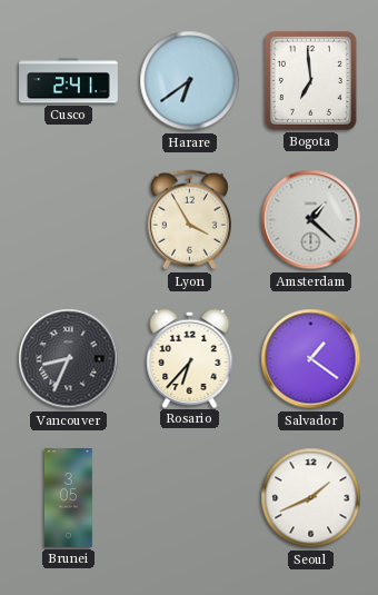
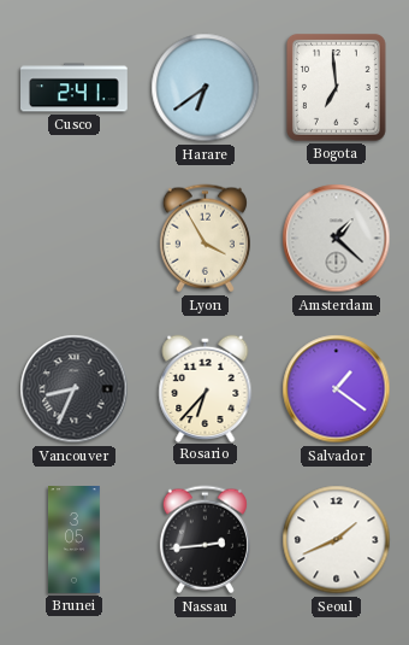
Nassau: none -> 2:44
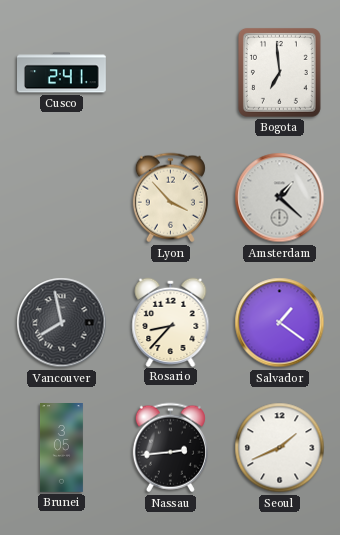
Harare: 6:39 -> none
Lyon: 3:55 -> 3:53
Vancouver: 8:34 -> 7:58
Rosario: 6:37 -> 8:37
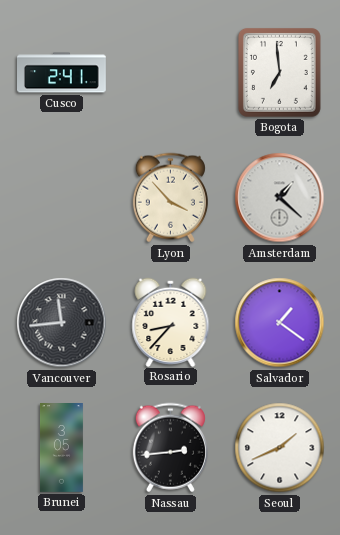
Vancouver: 7:58 -> 11:44
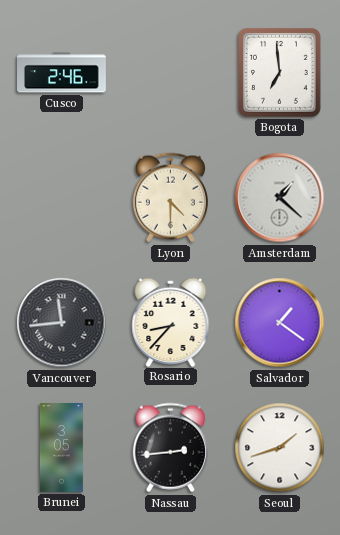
Cusco: 2:41 -> 2:46
Lyon: 3:53 -> 4:30
Seoul: 1:41 -> 1:42
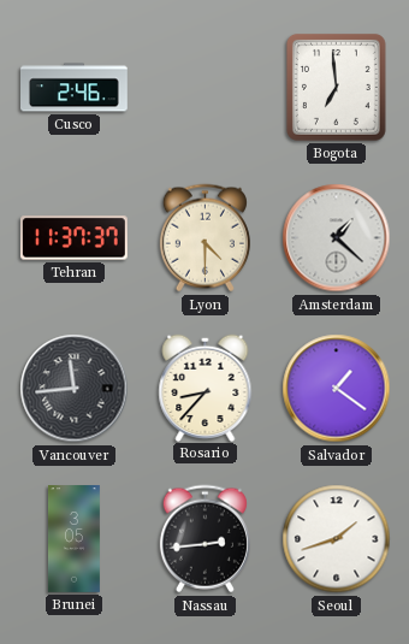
Tehran: none -> 11:37
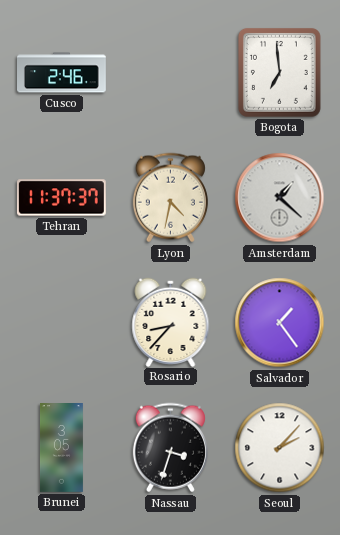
Lyon: 4:30 -> 4:32
Vancouver: 11:44 -> none
Salvador: 1:21 -> 1:24
Nassau: 2:44 -> 3:33
Seoul: 1:42 -> 2:07
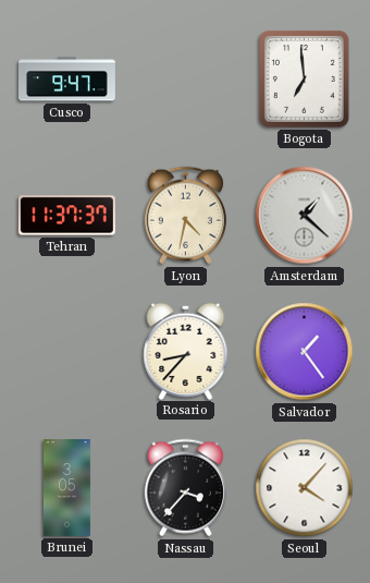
Cusco: 2:46 -> 9:47
Nassau: 3:33 -> 3:37
Seoul: 2:07 -> 4:07
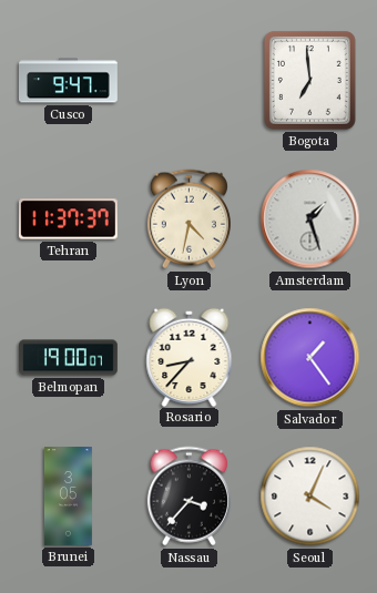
Amsterdam: 1:22 -> 1:27
Belmopan: none -> 19:00
Seoul: 4:07 -> 4:04
